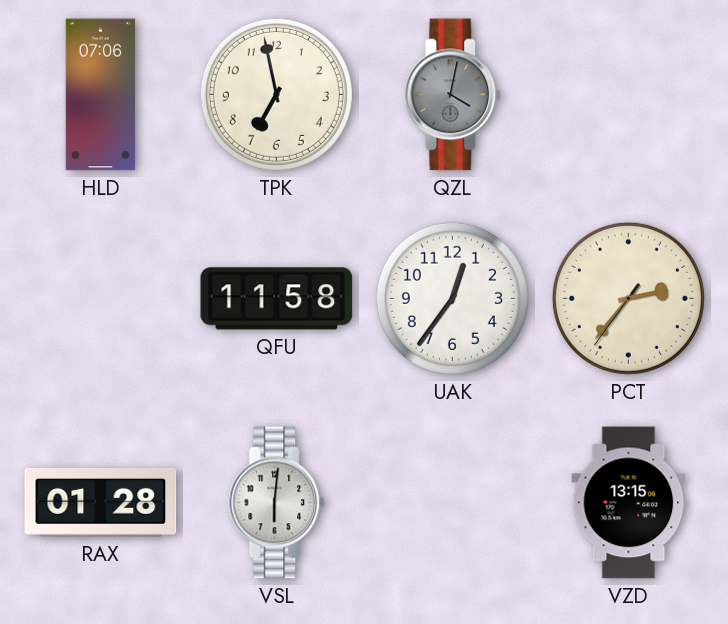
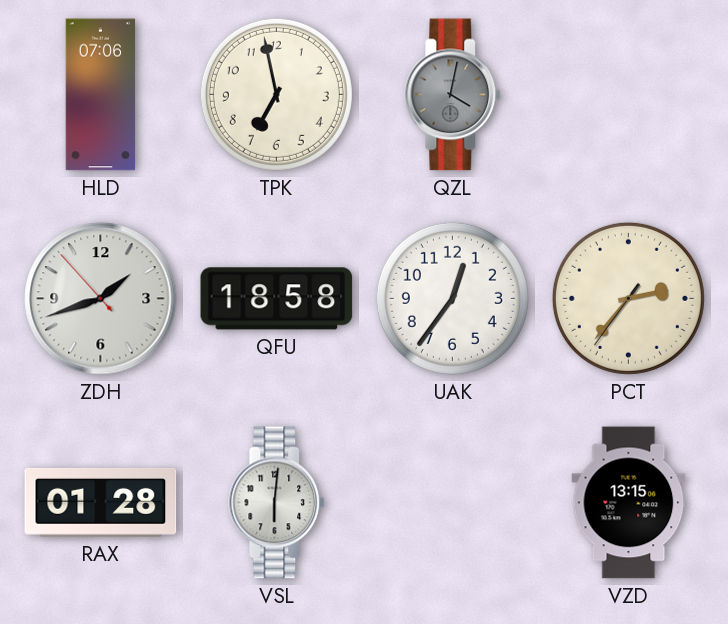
ZDH: none -> 1:41
QFU: 11:58 -> 18:58
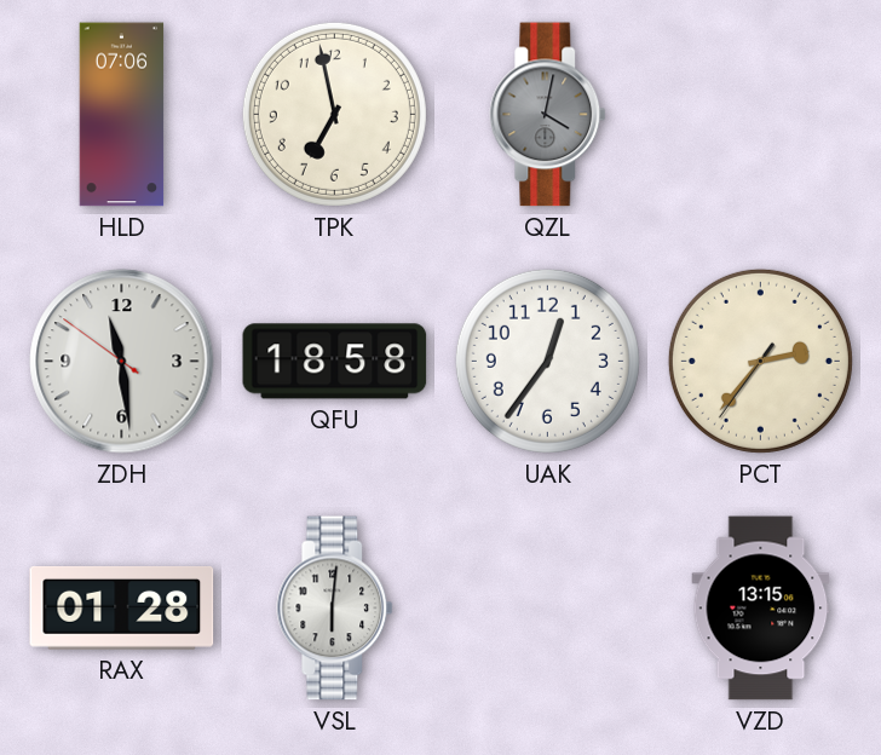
ZDH: 1:41 -> 11:28
